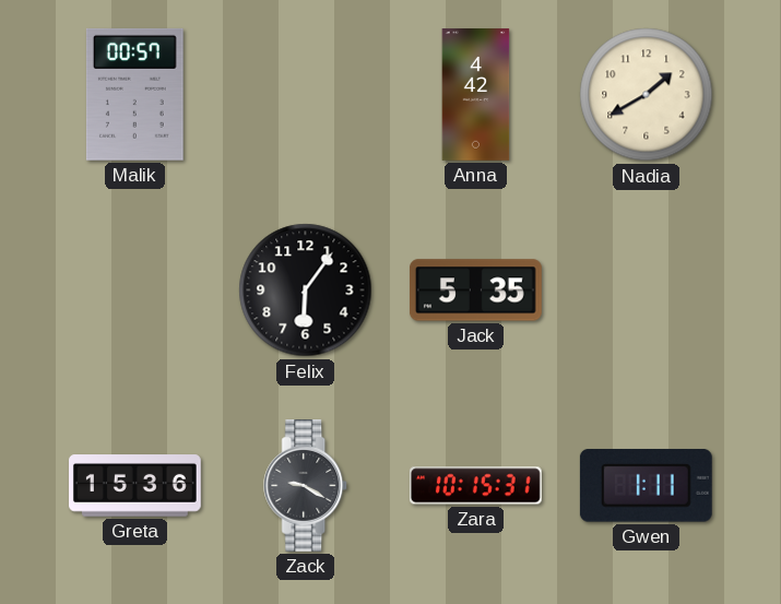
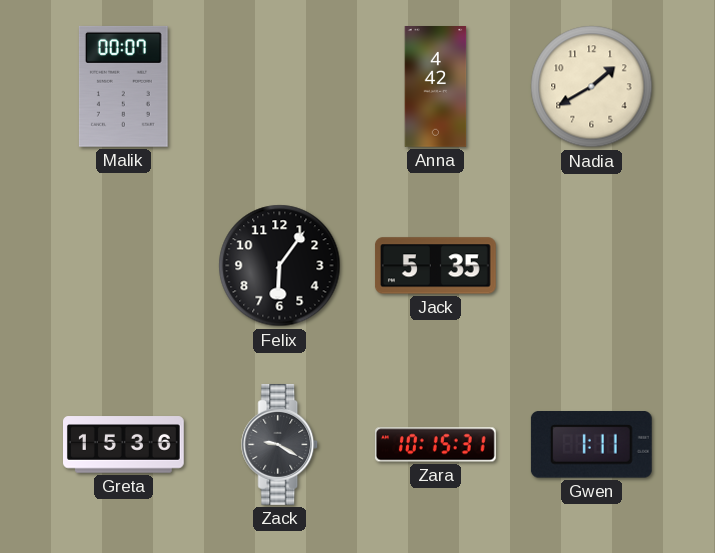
Malik: 00:57 -> 00:07
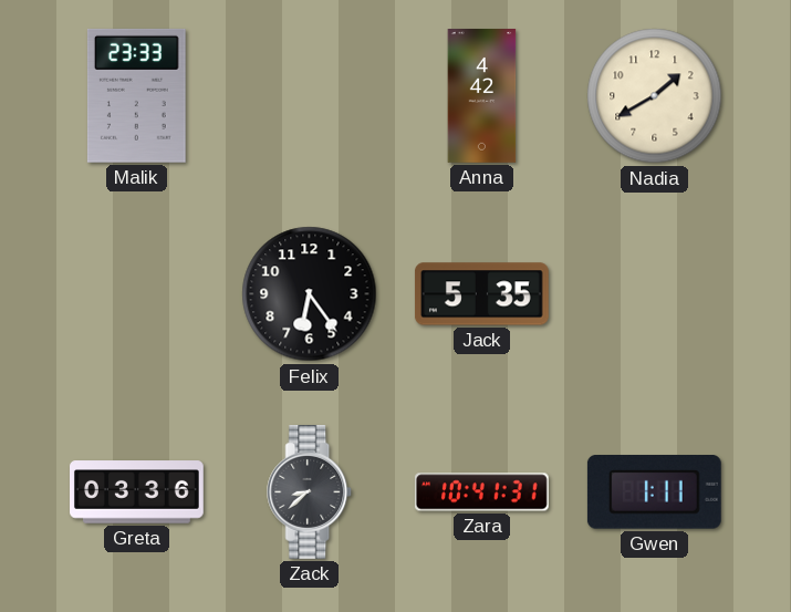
Malik: 00:07 -> 23:33
Felix: 6:06 -> 6:24
Greta: 15:36 -> 03:36
Zack: 9:20 -> 8:38
Zara: 10:15 -> 10:41
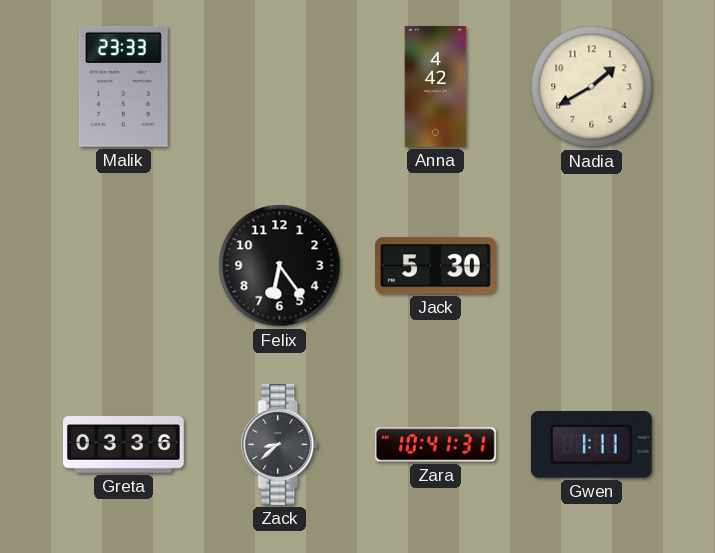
Jack: 5:35 -> 5:30
